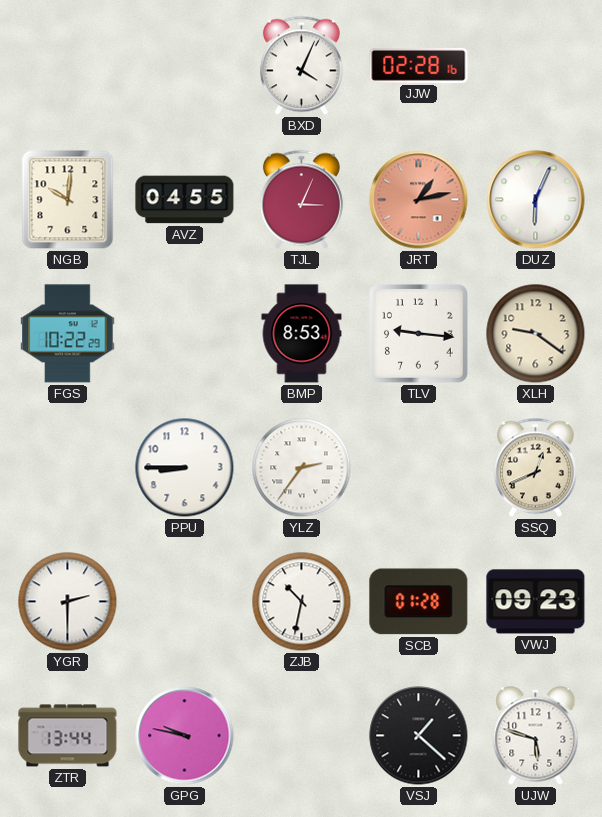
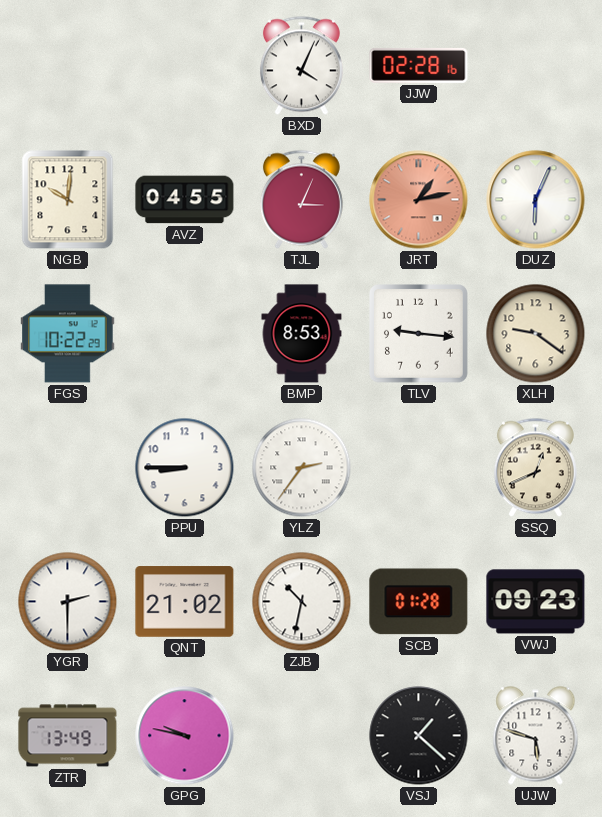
QNT: none -> 21:02
ZTR: 13:44 -> 13:49
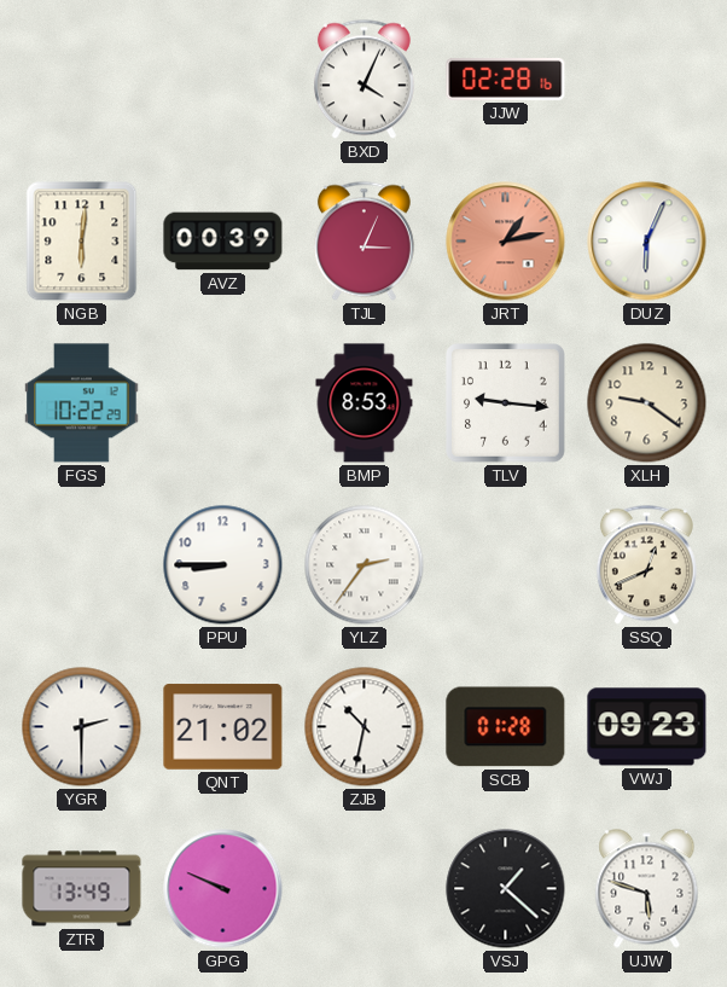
NGB: 10:01 -> 6:01
AVZ: 04:55 -> 00:39
GPG: 9:47 -> 9:49
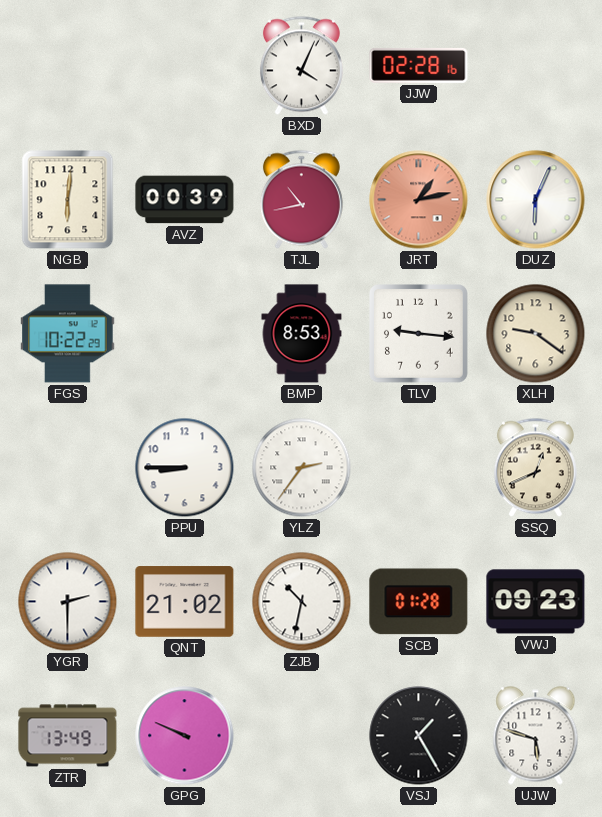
TJL: 3:04 -> 10:43
VSJ: 1:22 -> 1:25
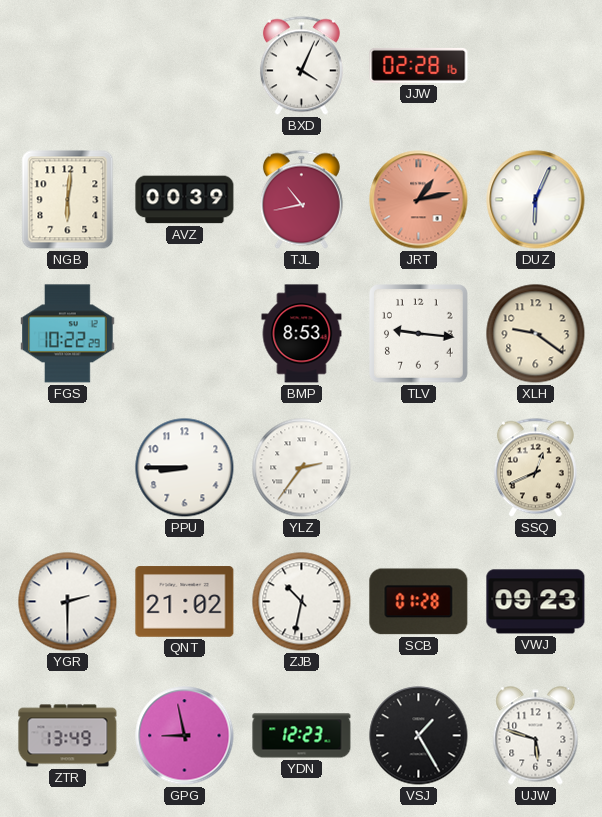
GPG: 9:49 -> 8:58
YDN: none -> 12:23
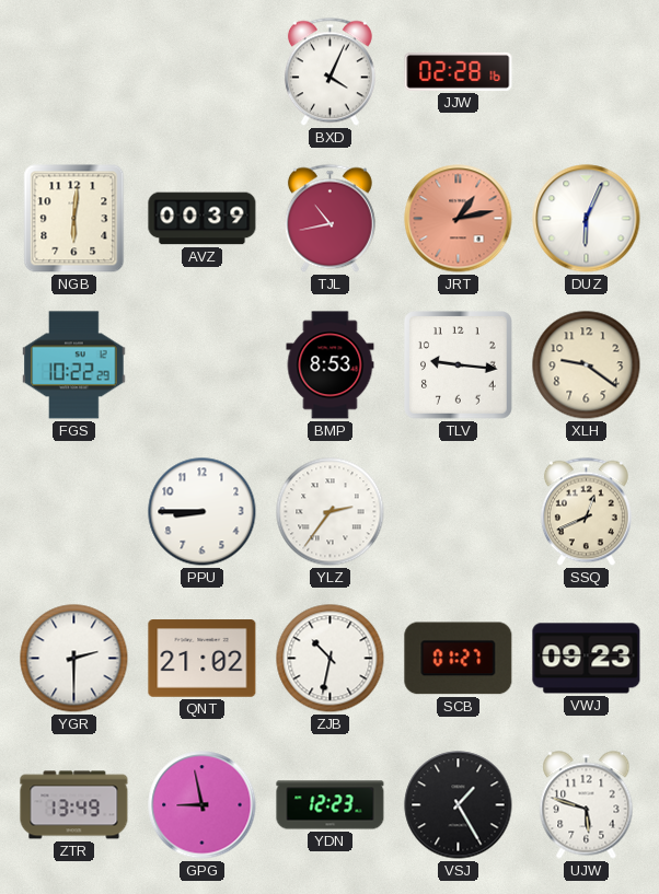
SCB: 01:28 -> 01:27
